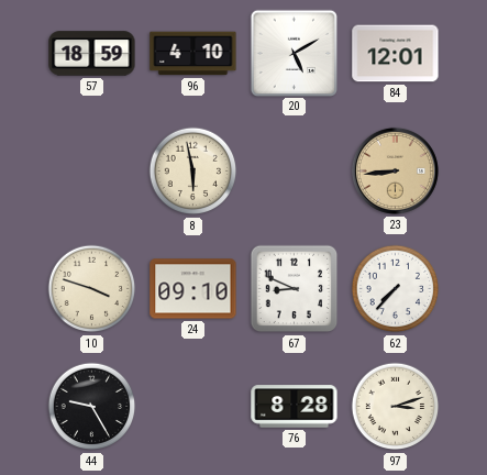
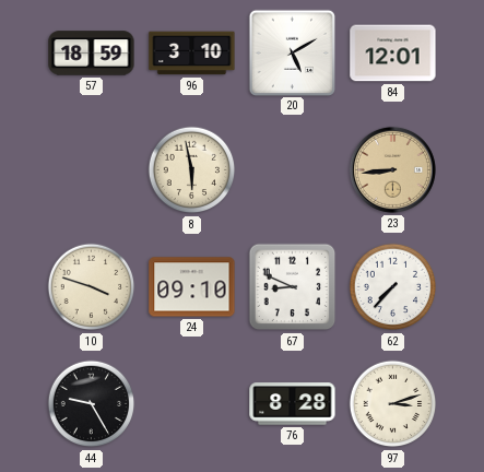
96: 4:10 -> 3:10
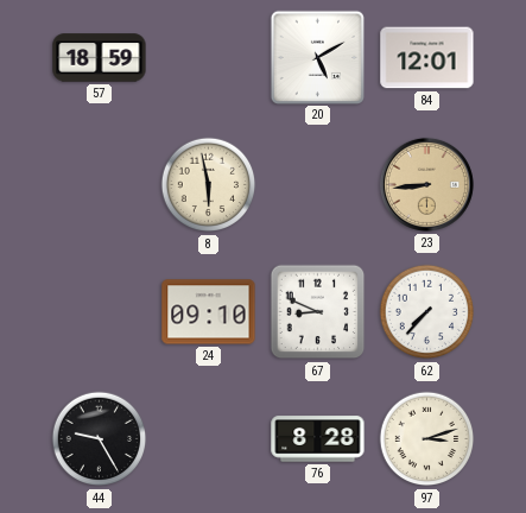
96: 3:10 -> none
10: 3:48 -> none
